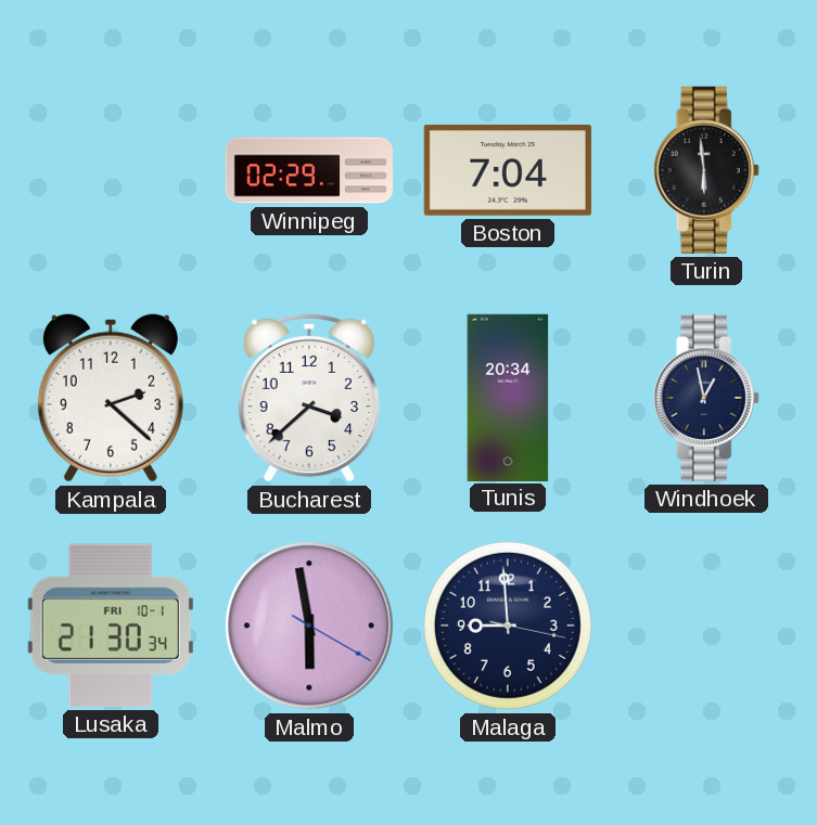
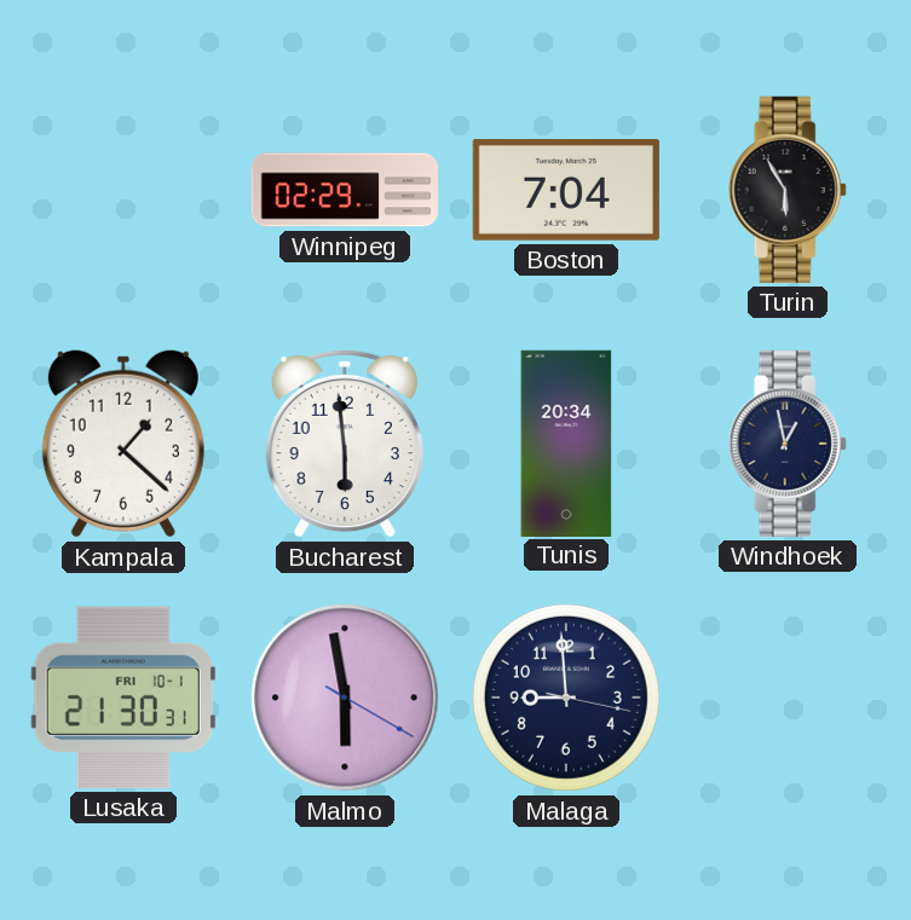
Turin: 5:59 -> 5:55
Kampala: 2:22 -> 1:22
Bucharest: 3:38 -> 5:59
Lusaka: 21:30:34 -> 21:30:31
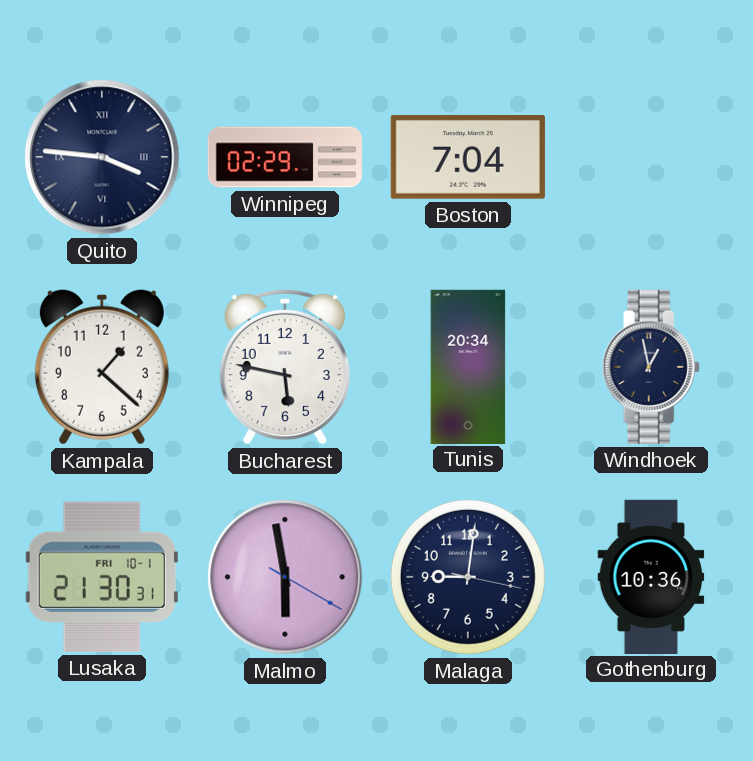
Quito: none -> 3:46
Turin: 5:55 -> none
Bucharest: 5:59 -> 5:47
Malaga: 8:59 -> 9:01
Gothenburg: none -> 10:36
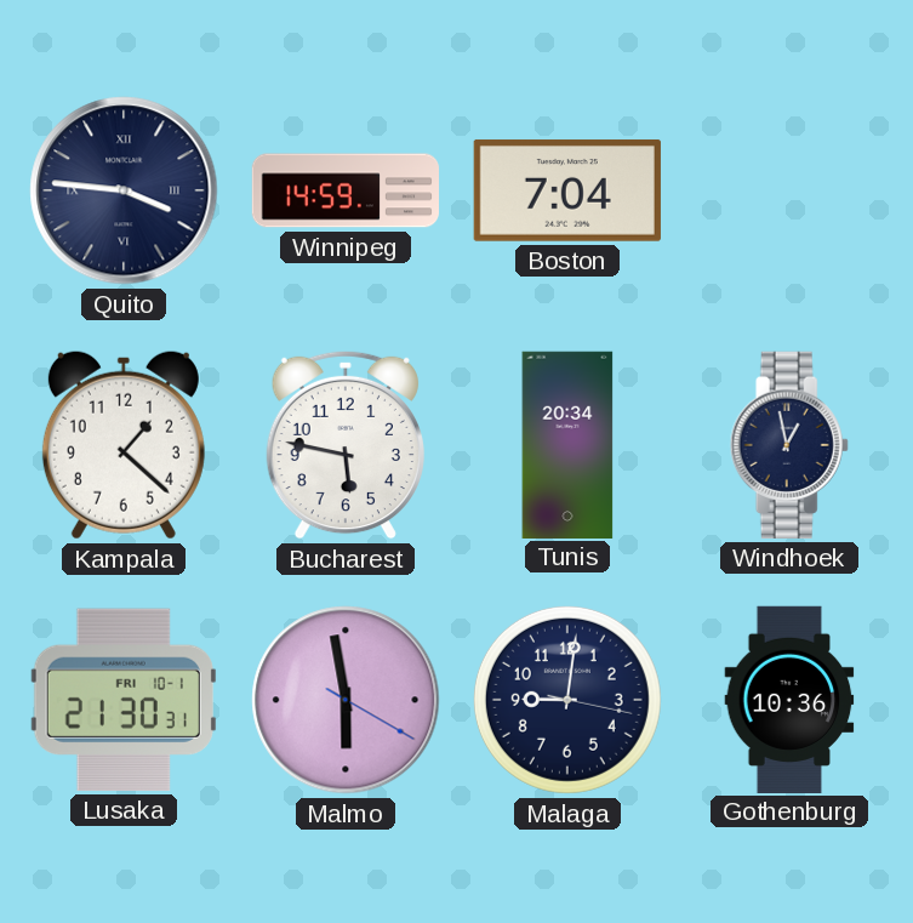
Winnipeg: 02:29 -> 14:59
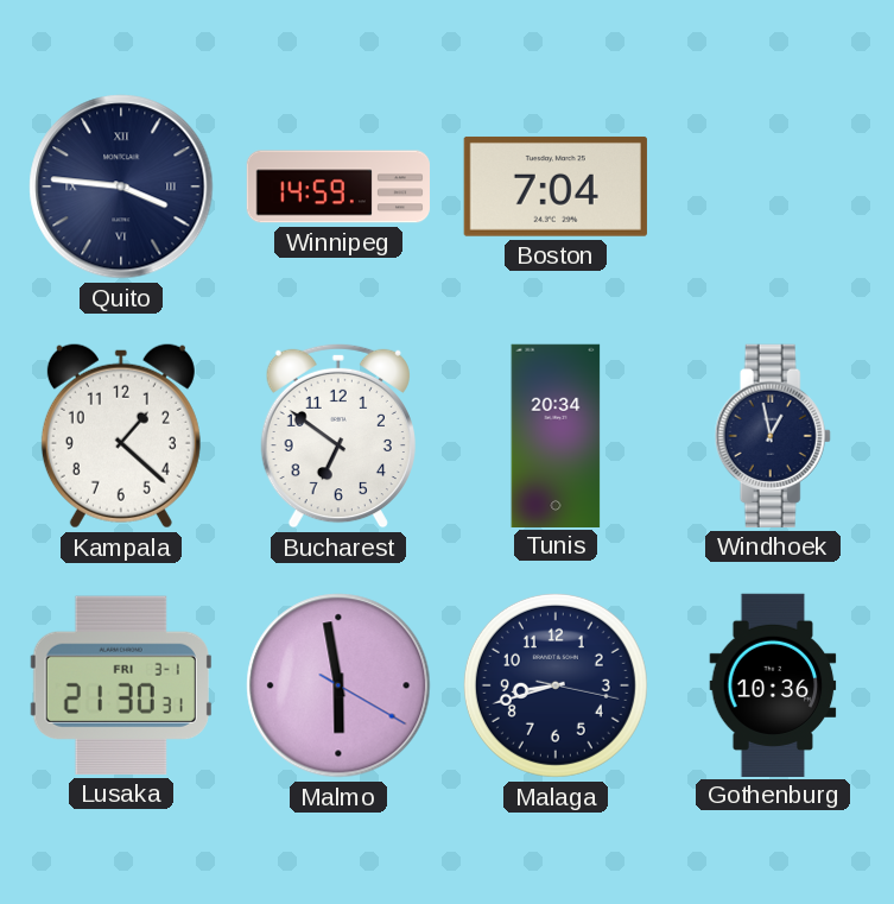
Bucharest: 5:47 -> 6:51
Lusaka date: FRI 10-1 -> FRI 3-1
Malaga: 9:01 -> 8:42
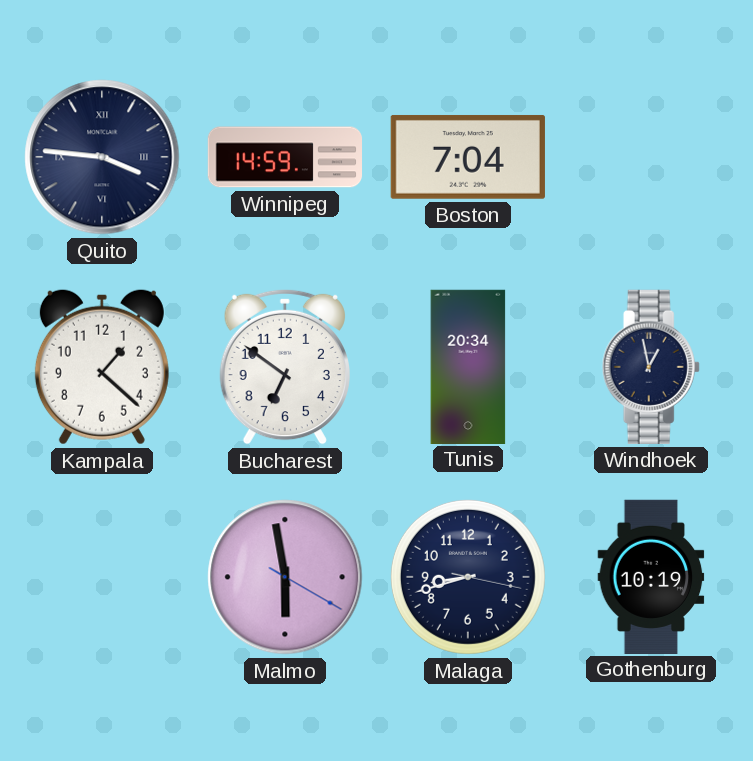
Lusaka: 21:30 -> none
Gothenburg: 10:36 -> 10:19
